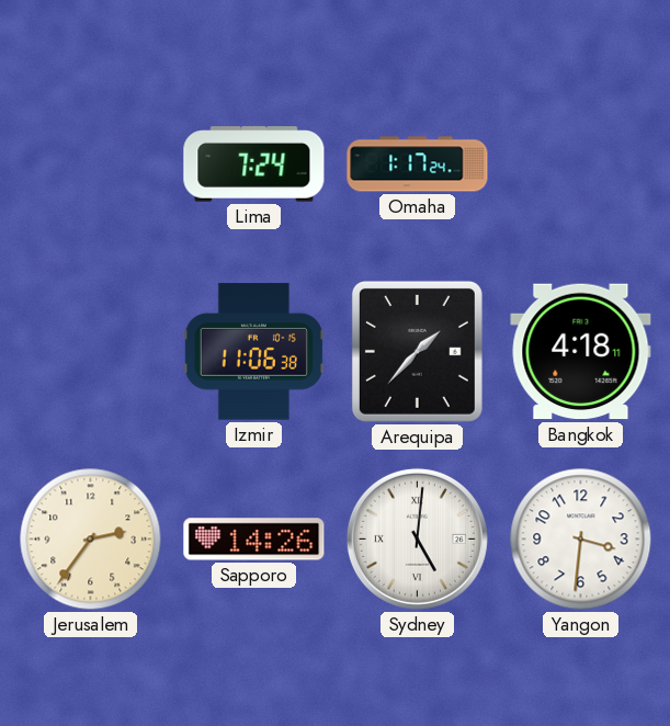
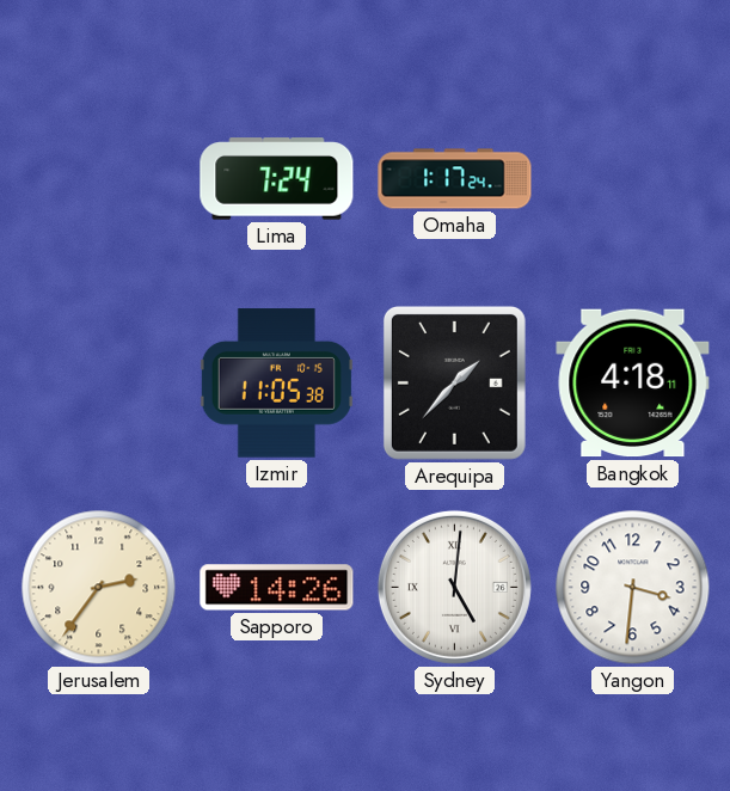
Izmir: 11:06 -> 11:05
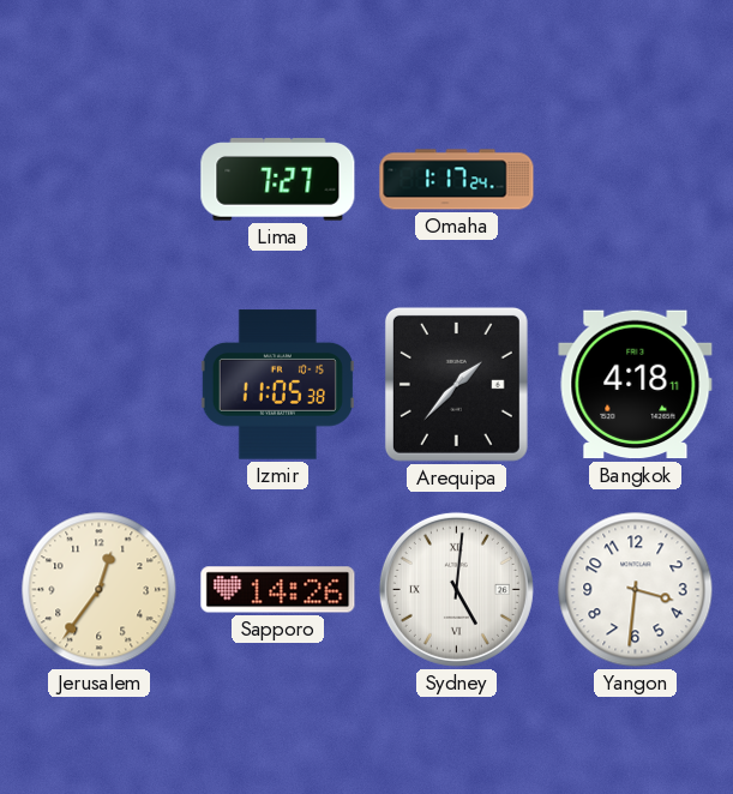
Lima: 7:24 -> 7:27
Jerusalem: 2:36 -> 12:36
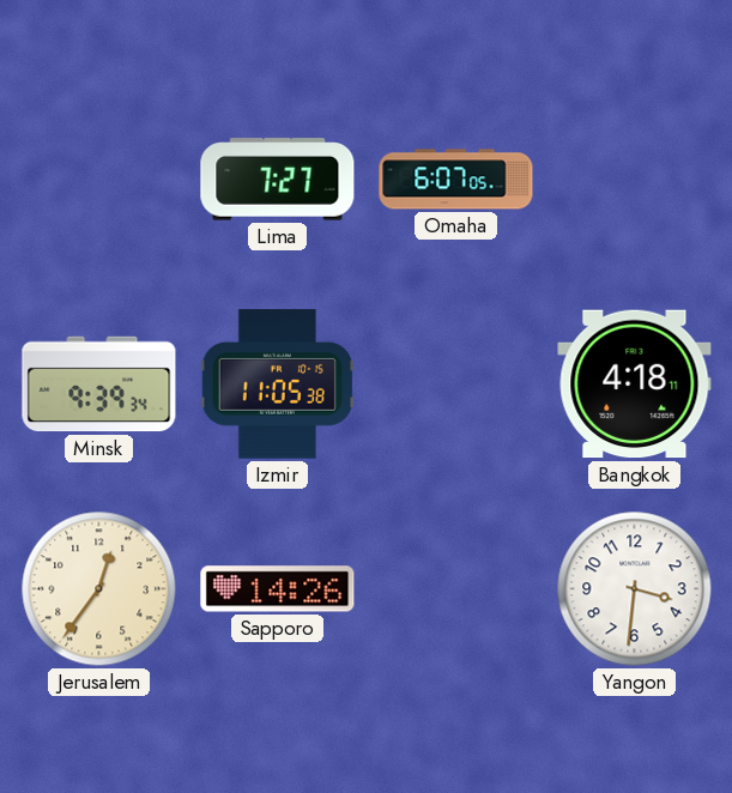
Omaha: 1:17 -> 6:07
Minsk: none -> 9:39
Arequipa: 1:37 -> none
Sydney: 5:01 -> none
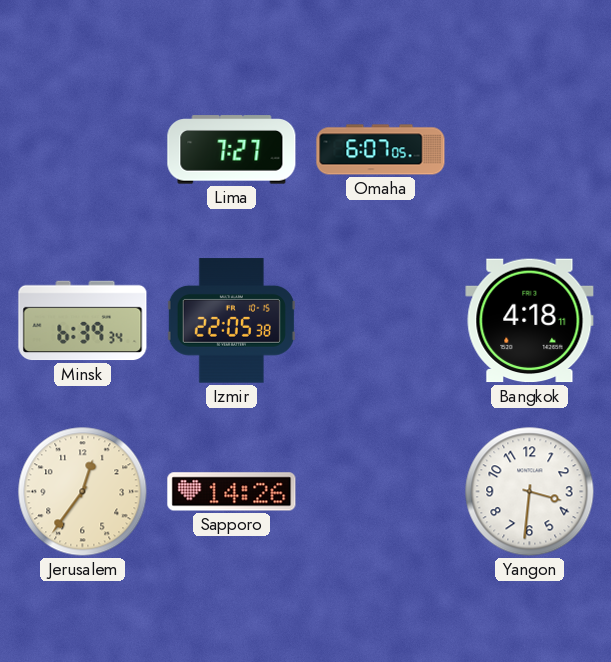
Minsk: 9:39 -> 6:39
Izmir: 11:05 -> 22:05
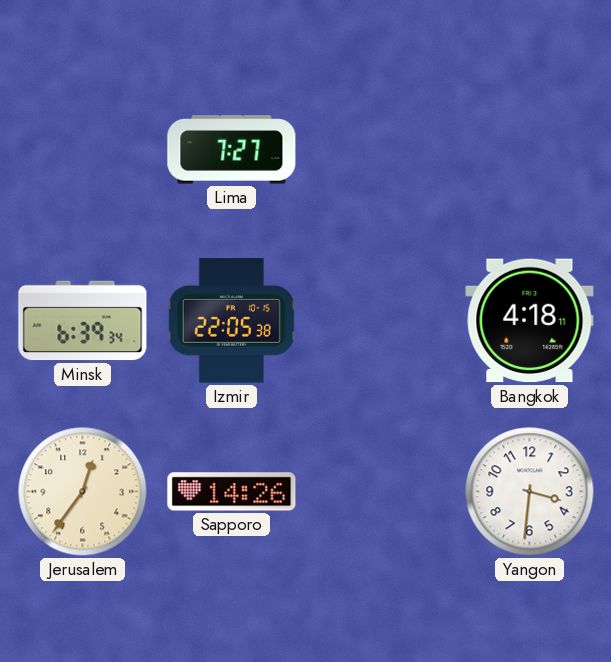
Omaha: 6:07 -> none
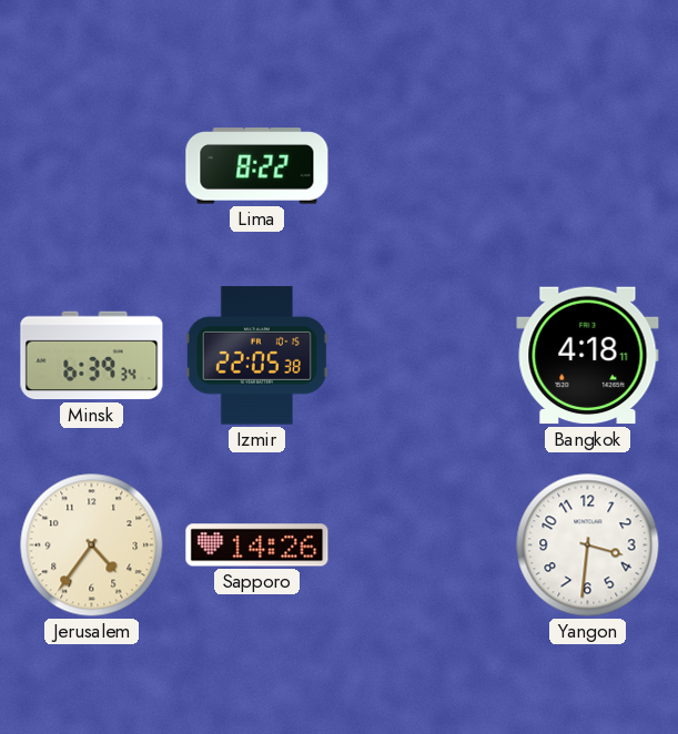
Lima: 7:27 -> 8:22
Jerusalem: 12:36 -> 4:36
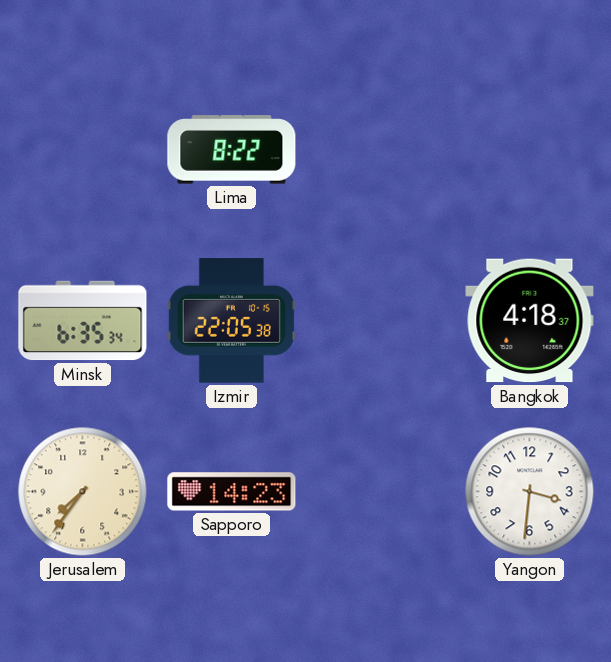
Minsk: 6:39 -> 6:35
Bangkok: 4:18:11 -> 4:18:37
Jerusalem: 4:36 -> 7:36
Sapporo: 14:26 -> 14:23
